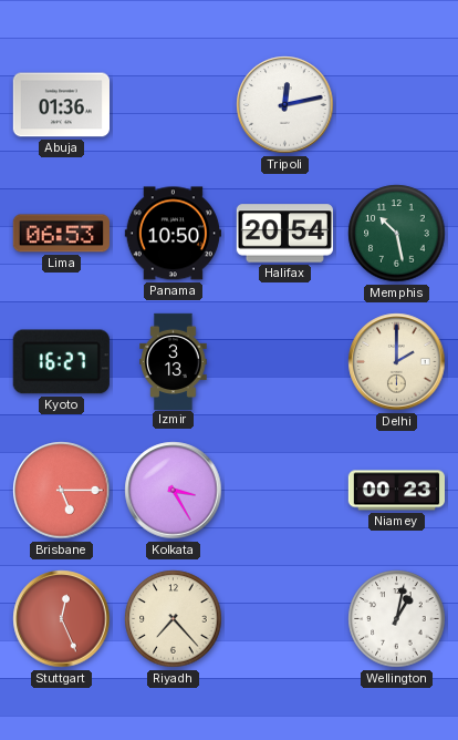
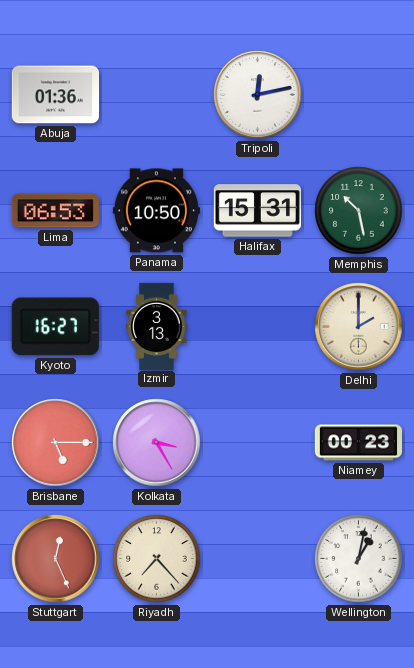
Halifax: 20:54 -> 15:31
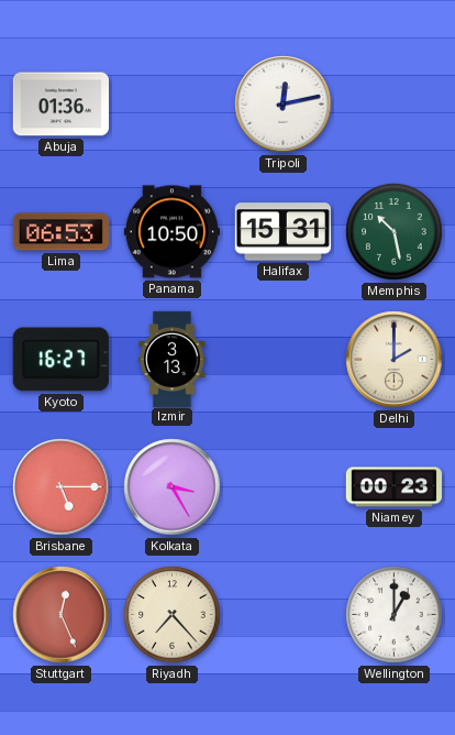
Wellington: 1:02 -> 1:00
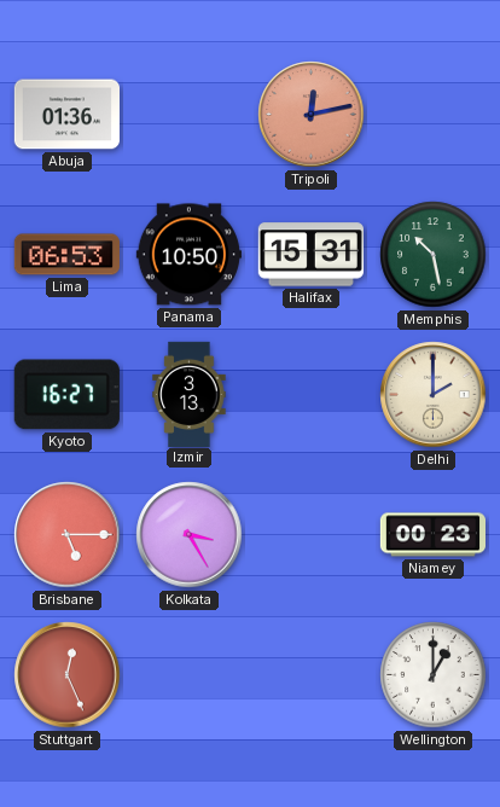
Tripoli dial: white -> salmon
Riyadh: 7:23 -> none
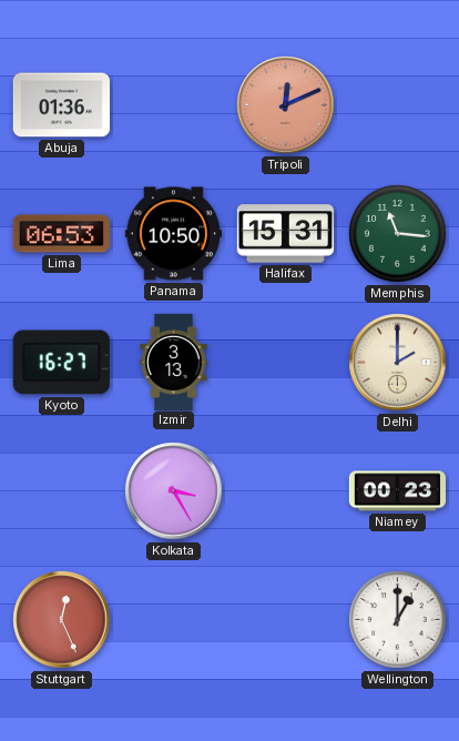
Tripoli: 12:13 -> 12:11
Memphis: 10:28 -> 11:16
Brisbane: 5:15 -> none
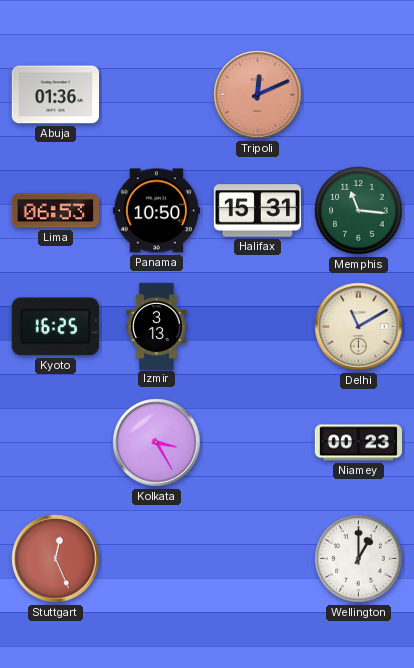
Kyoto: 16:27 -> 16:25
Delhi: 2:00 -> 11:10
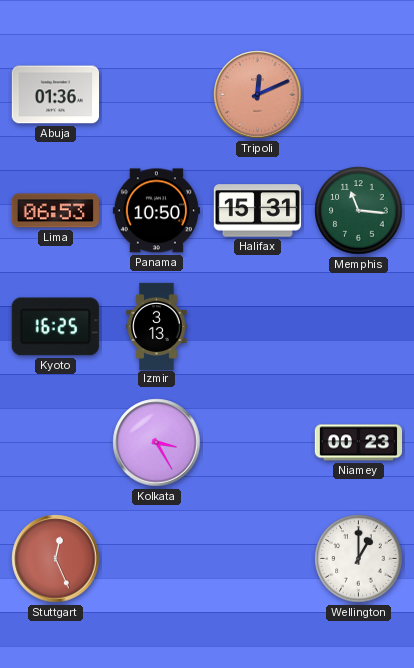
Delhi: 11:10 -> none
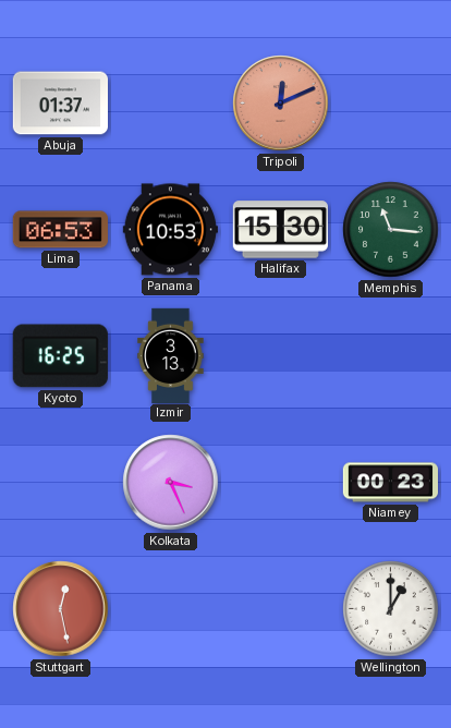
Abuja: 01:36 -> 01:37
Panama: 10:50 -> 10:53
Halifax: 15:31 -> 15:30
Kolkata: 3:25 -> 3:26
Stuttgart: 12:26 -> 12:28
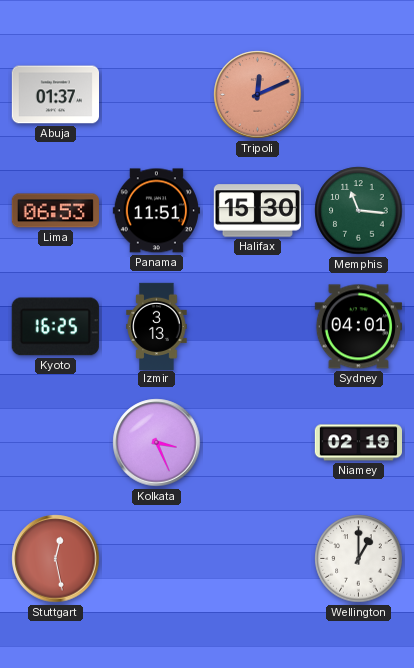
Panama: 10:53 -> 11:51
Sydney: none -> 04:01
Niamey: 00:23 -> 02:19
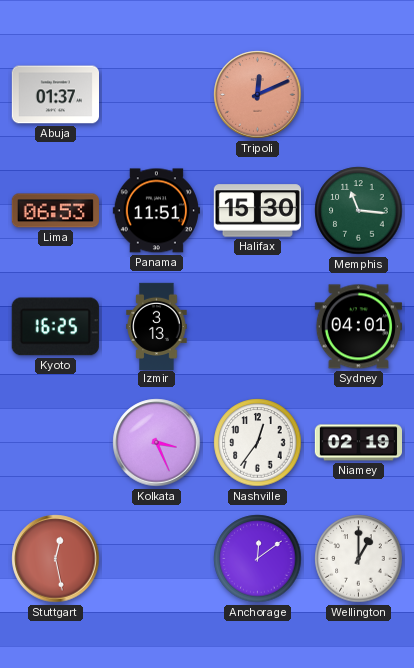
Nashville: none -> 12:36
Anchorage: none -> 12:09
